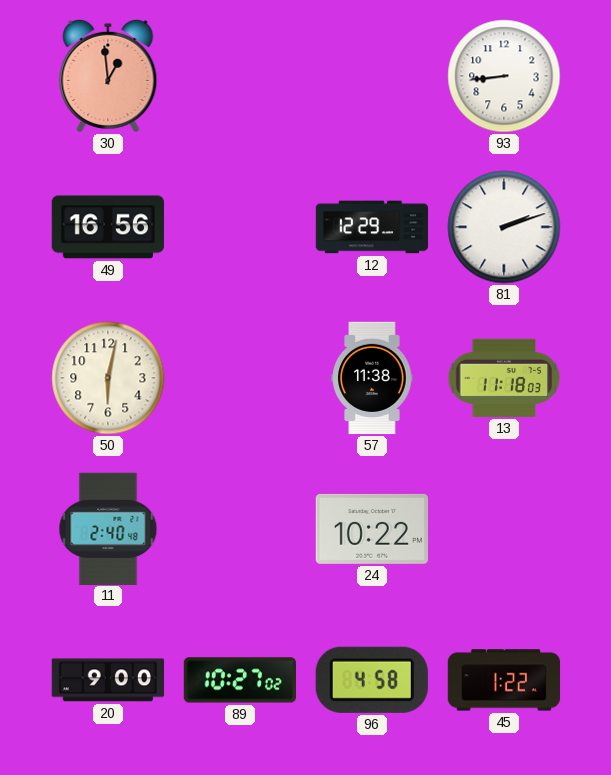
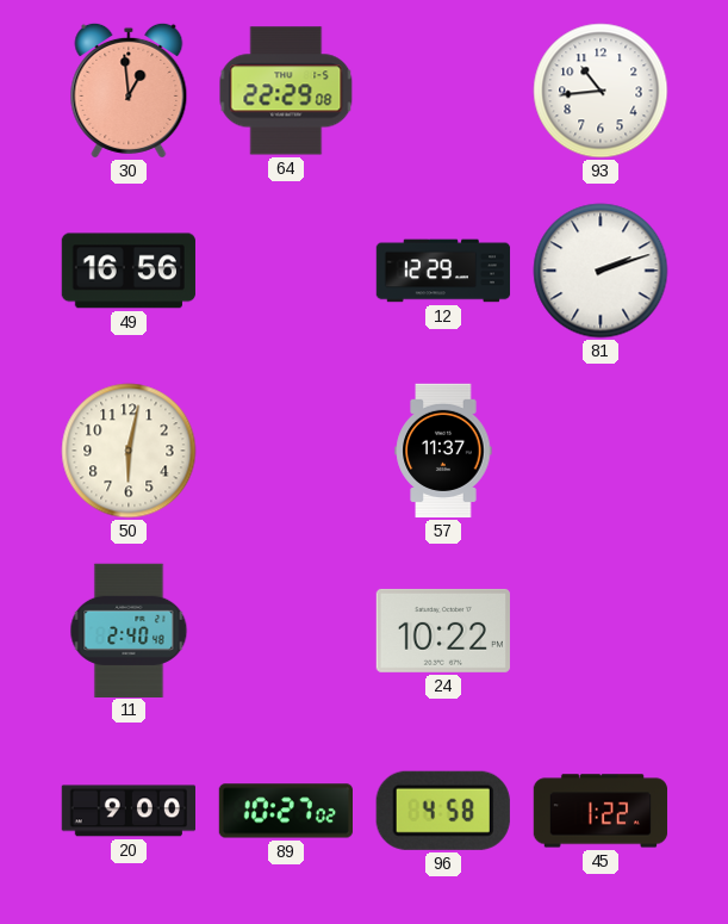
64: none -> 22:29
93: 8:44 -> 10:44
57: 11:38 -> 11:37
13: 11:18 -> none
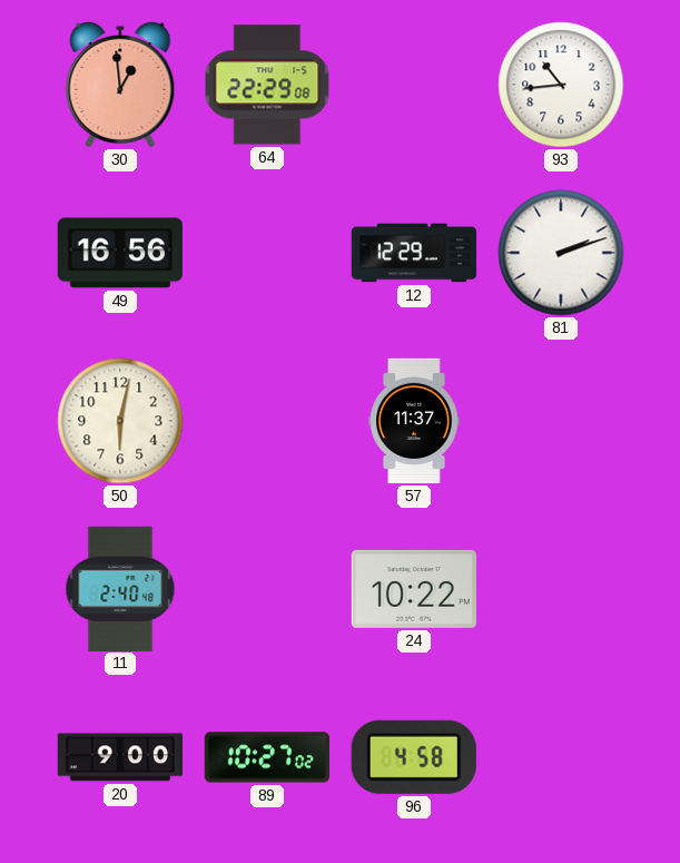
45: 1:22 -> none
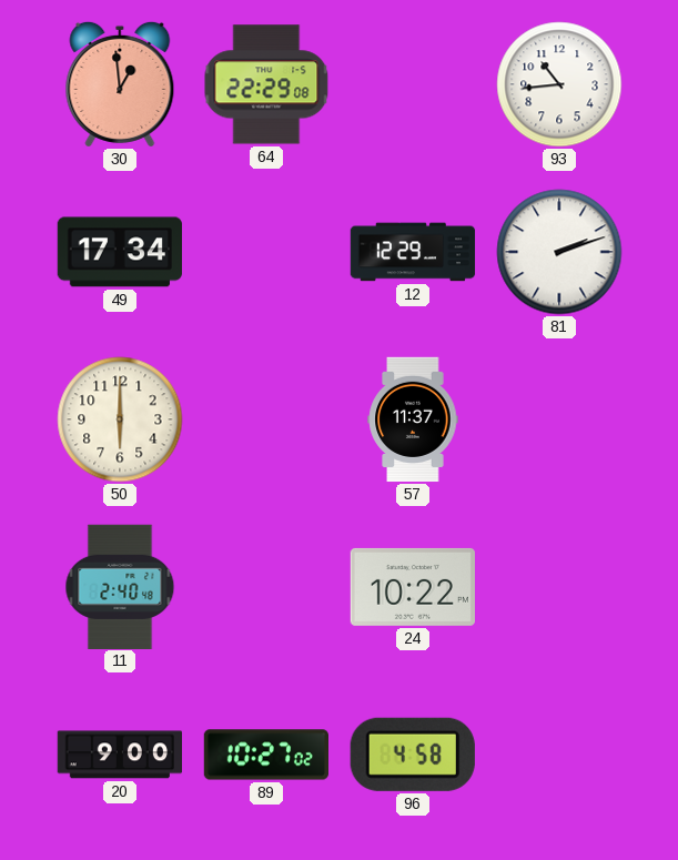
49: 16:56 -> 17:34
50: 6:02 -> 6:00
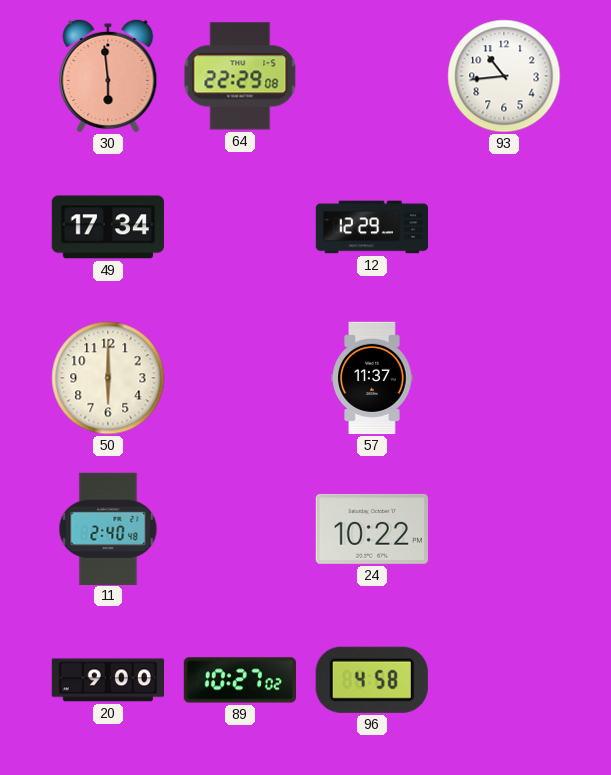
30: 12:59 -> 5:59
81: 2:12 -> none
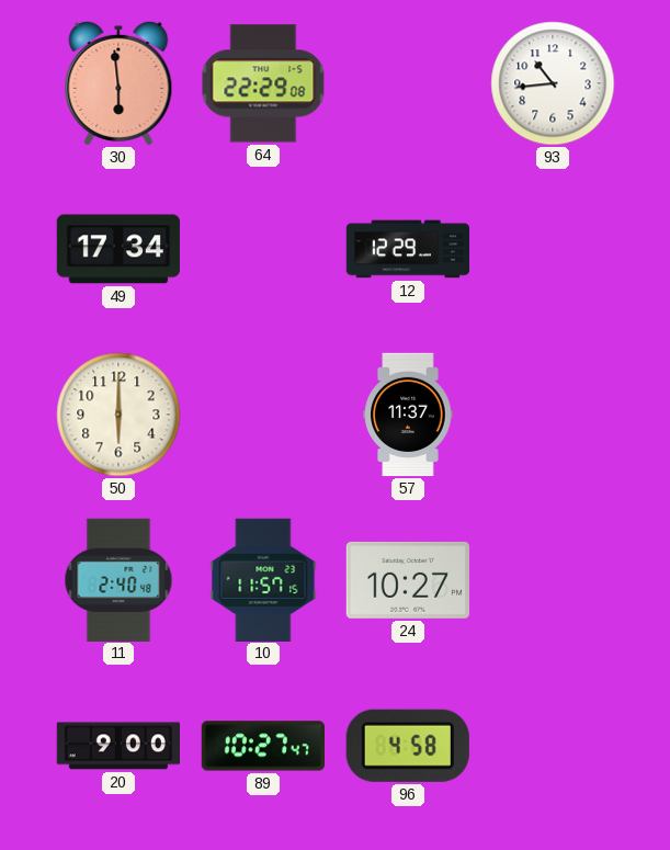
10: none -> 11:57
24: 10:22 -> 10:27
89: 10:27:02 -> 10:27:47
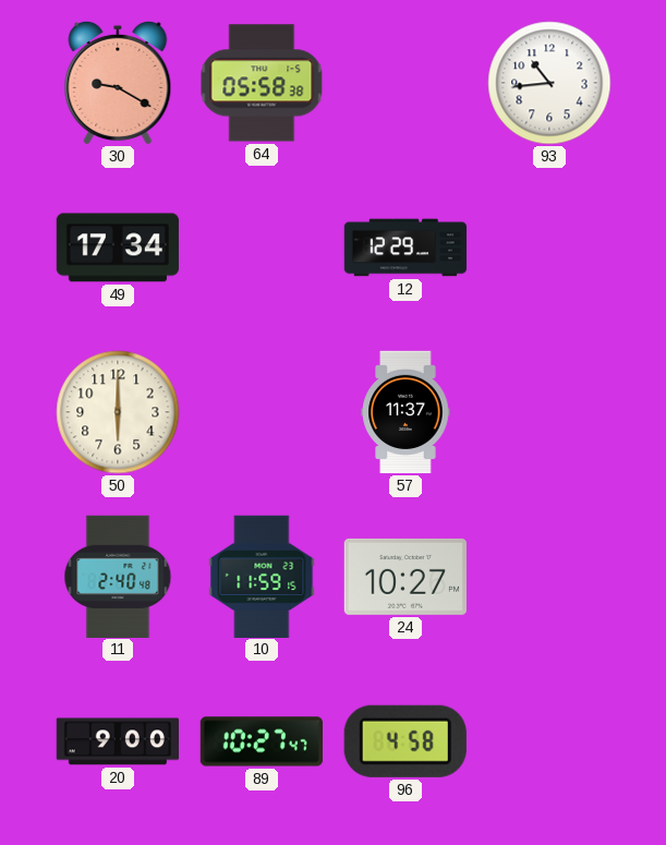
30: 5:59 -> 9:20
64: 22:29 -> 05:58
10: 11:57 -> 11:59
